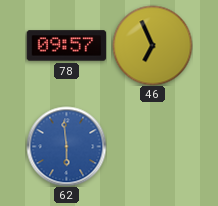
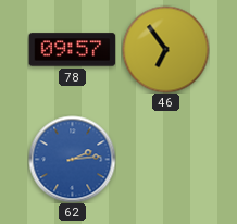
46: 6:56 -> 6:54
62: 5:59 -> 2:14
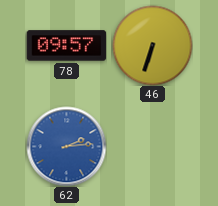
46: 6:54 -> 6:33
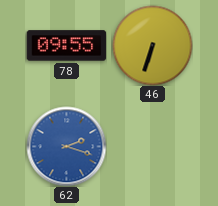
78: 09:57 -> 09:55
62: 2:14 -> 2:18
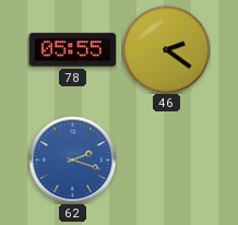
78: 09:55 -> 05:55
46: 6:33 -> 2:21
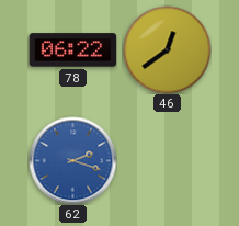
78: 05:55 -> 06:22
46: 2:21 -> 12:39
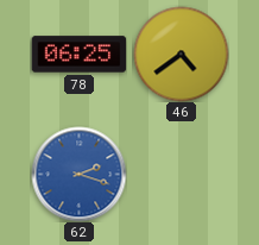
78: 06:22 -> 06:25
46: 12:39 -> 4:39
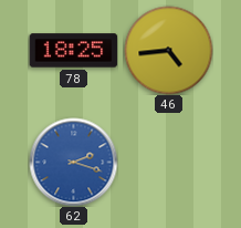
78: 06:25 -> 18:25
46: 4:39 -> 4:44
